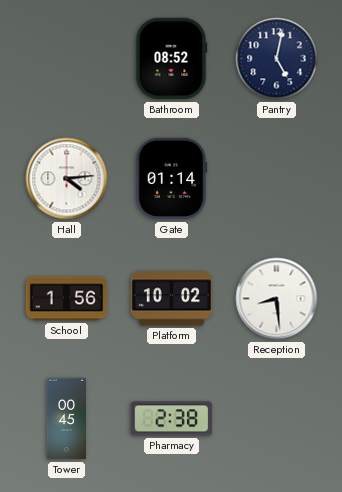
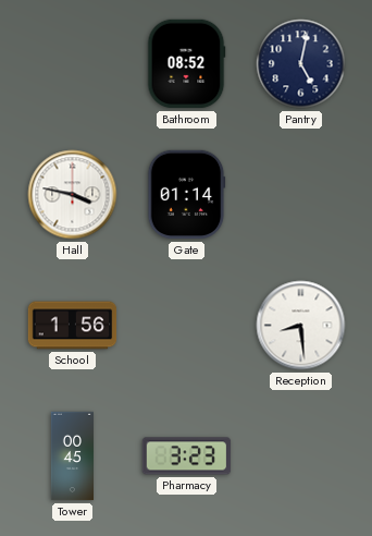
Hall: 4:14 -> 3:47
Platform: 10:02 -> none
Pharmacy: 2:38 -> 3:23
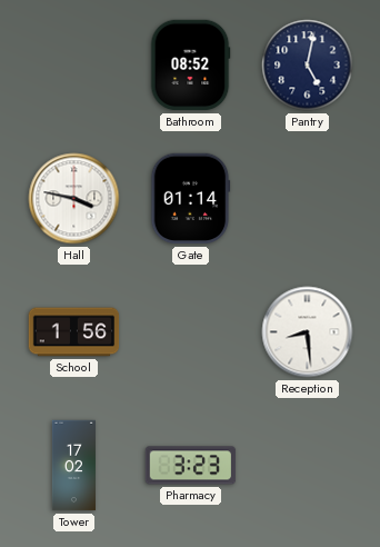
Tower: 00:45 -> 17:02
